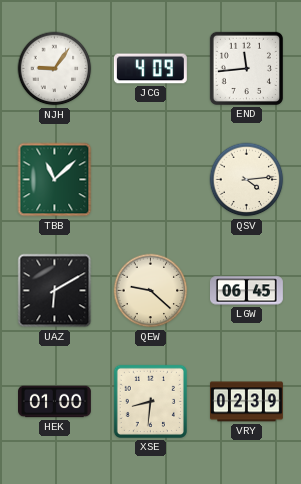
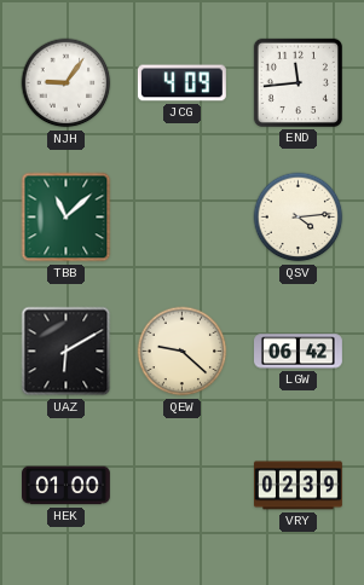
LGW: 06:45 -> 06:42
XSE: 8:31 -> none
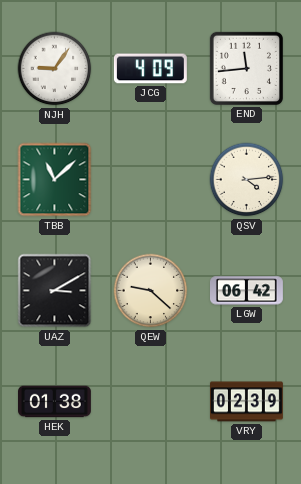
UAZ: 6:10 -> 3:10
HEK: 01:00 -> 01:38
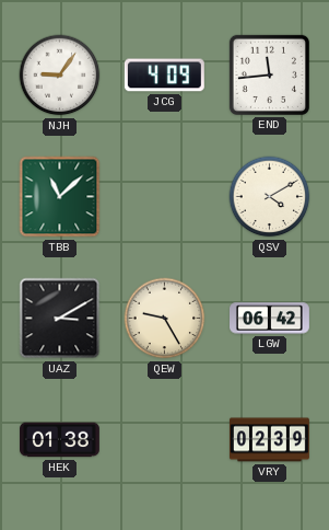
QSV: 4:14 -> 4:10
QEW: 9:22 -> 9:25
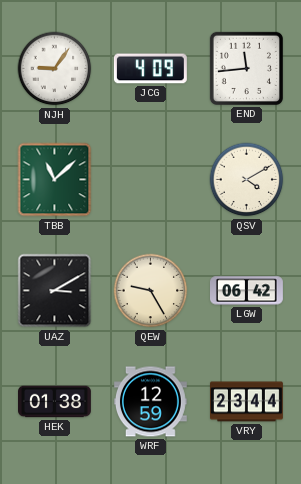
WRF: none -> 12:59
VRY: 02:39 -> 23:44
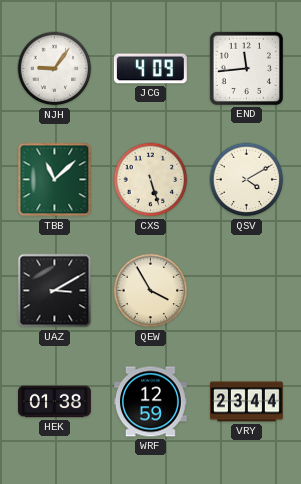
CXS: none -> 5:27
QEW: 9:25 -> 3:55
LGW: 06:42 -> none
